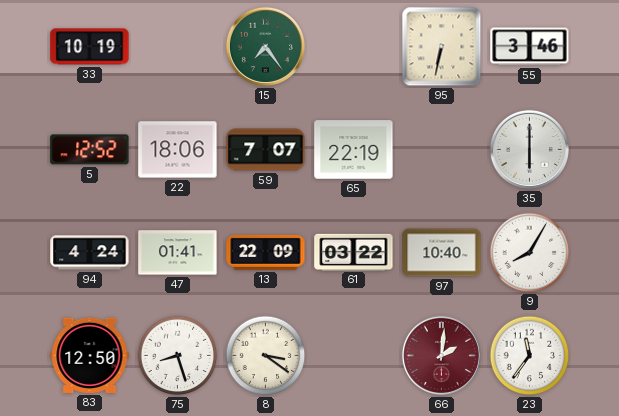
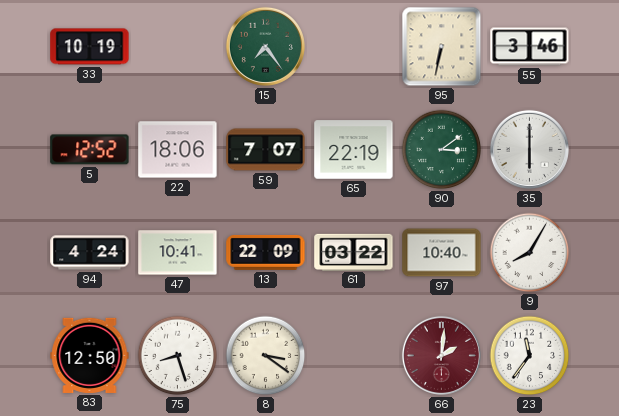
90: none -> 3:09
47: 01:41 -> 10:41
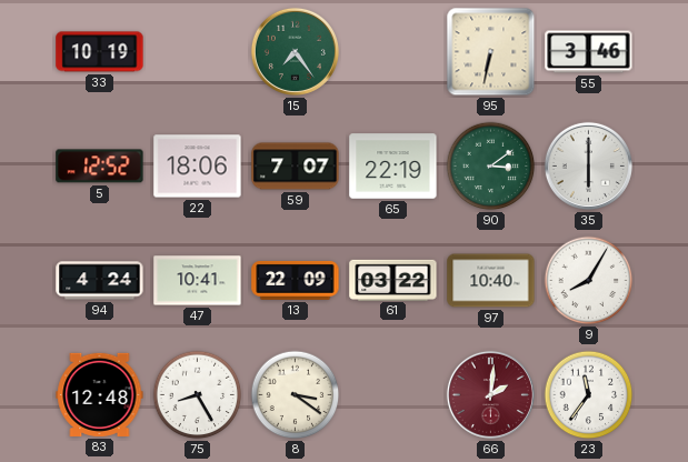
83: 12:50 -> 12:48
75: 8:27 -> 8:25
